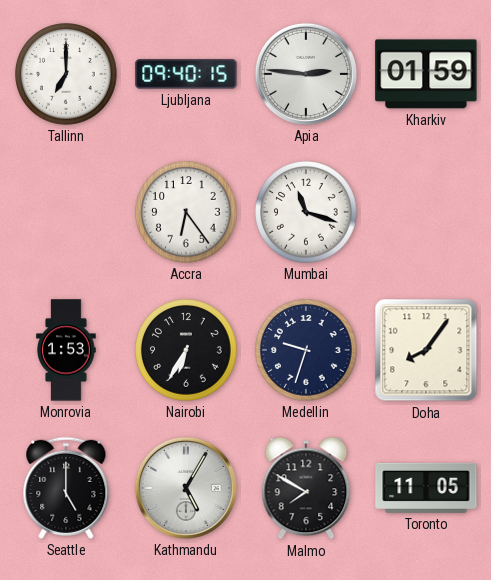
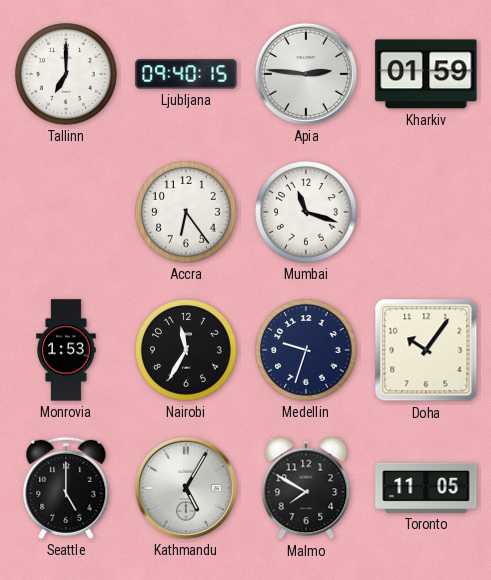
Nairobi: 6:35 -> 11:35
Doha: 8:06 -> 10:06
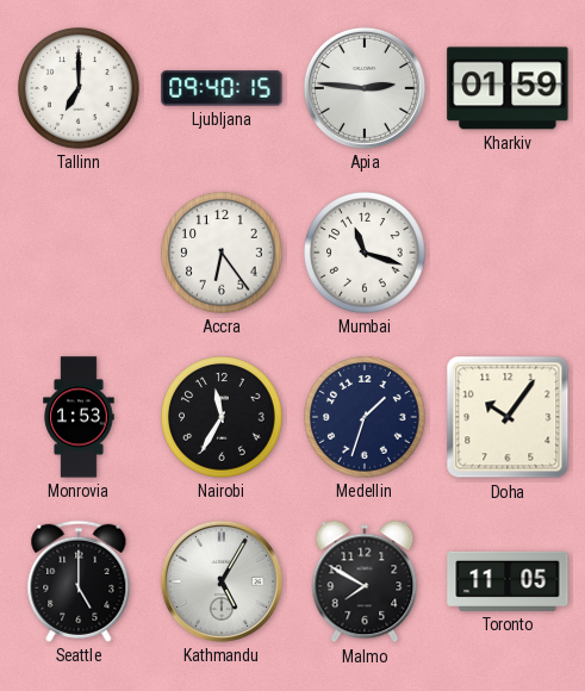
Medellin: 9:33 -> 1:33
